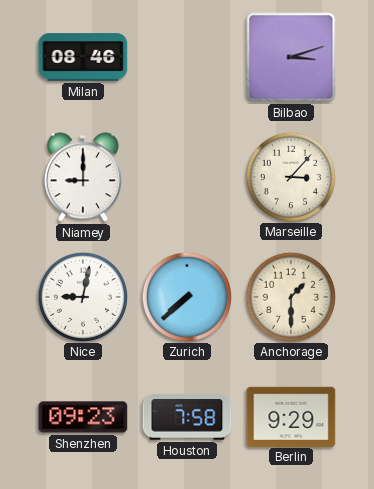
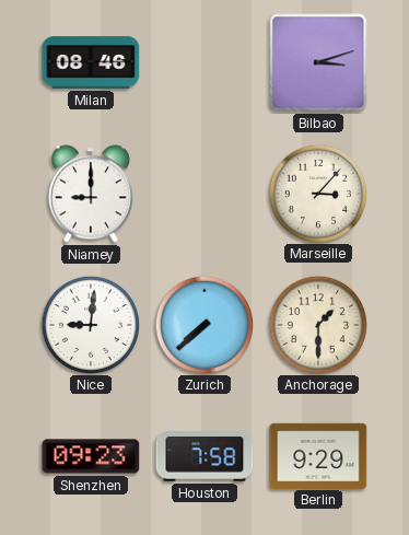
Nice: 9:02 -> 9:01
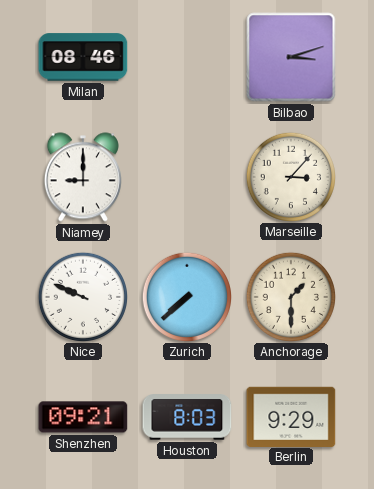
Nice: 9:01 -> 9:49
Shenzhen: 09:23 -> 09:21
Houston: 7:58 -> 8:03
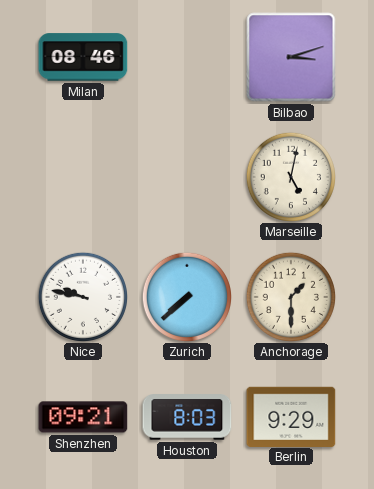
Niamey: 9:00 -> none
Marseille: 3:07 -> 5:02
Nice: 9:49 -> 9:47
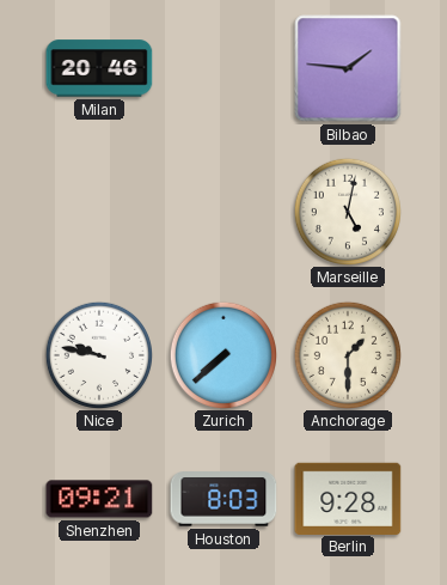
Milan: 08:46 -> 20:46
Bilbao: 3:12 -> 1:46
Berlin: 9:29 -> 9:28
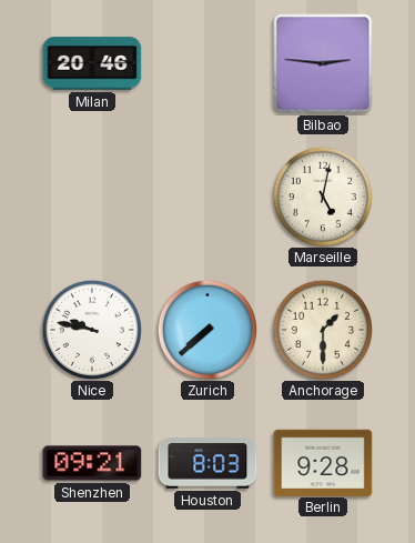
Bilbao: 1:46 -> 2:46
